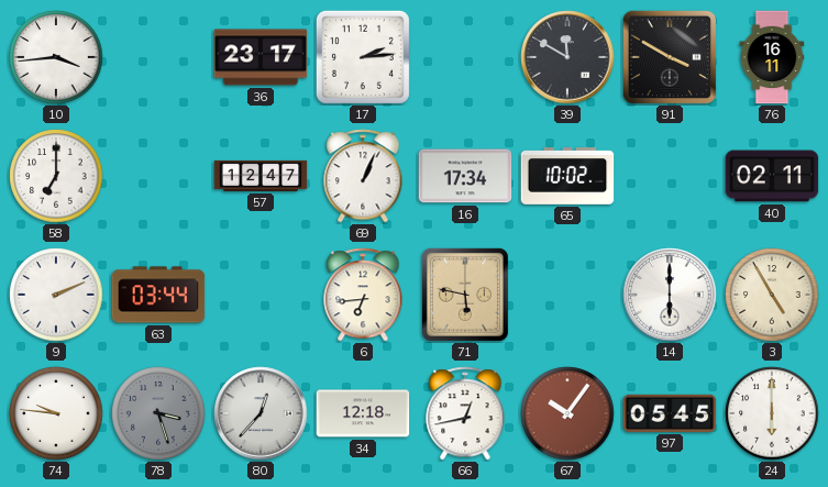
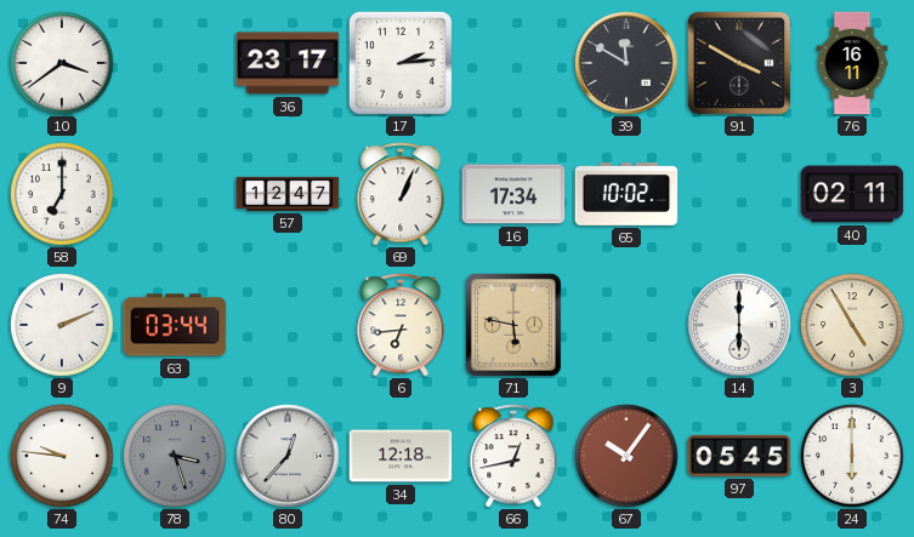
10: 3:44 -> 3:39
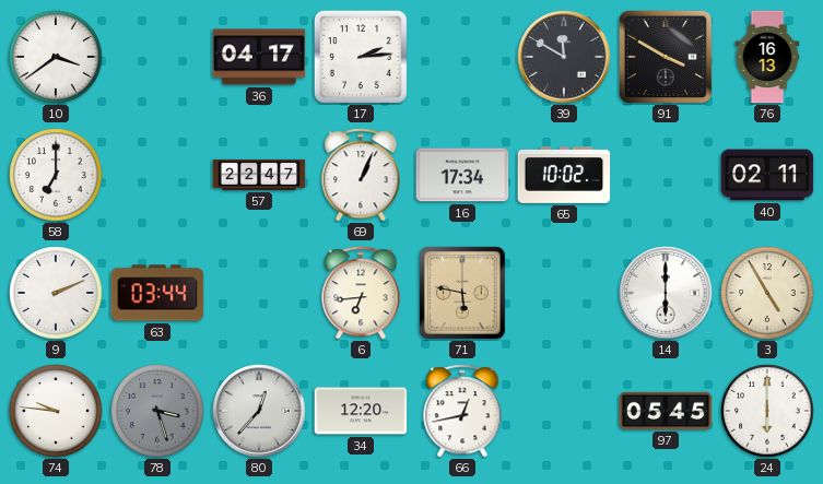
36: 23:17 -> 04:17
76: 16:11 -> 16:13
57: 12:47 -> 22:47
34: 12:18 -> 12:20
67: 10:06 -> none
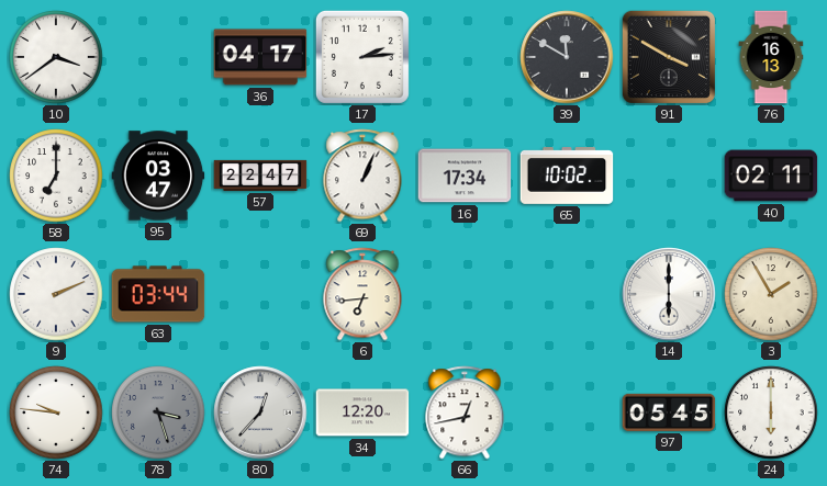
95: none -> 03:47
71: 5:47 -> none
3: 4:55 -> 1:55
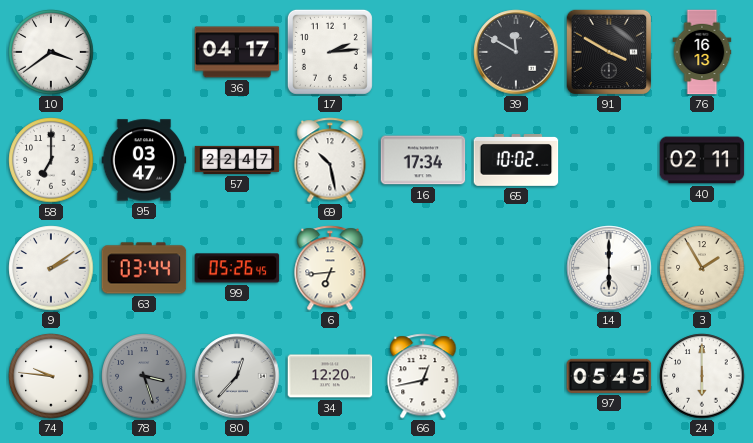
69: 1:04 -> 10:28
9: 2:11 -> 2:09
99: none -> 05:26
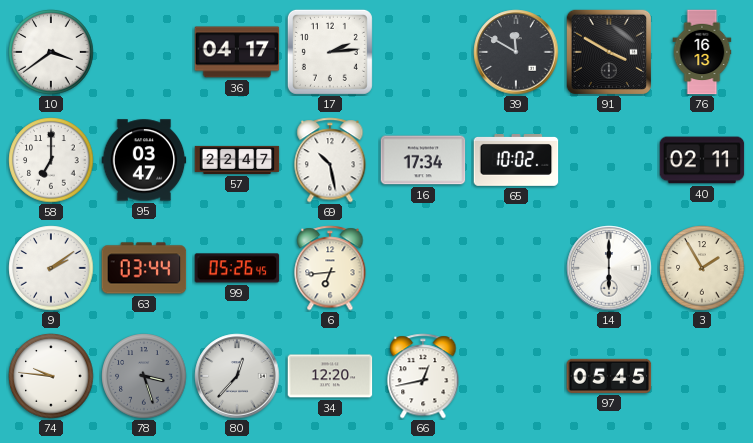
24: 6:00 -> none
